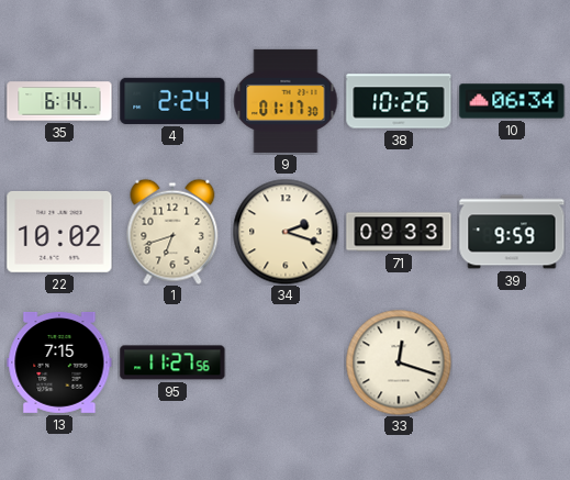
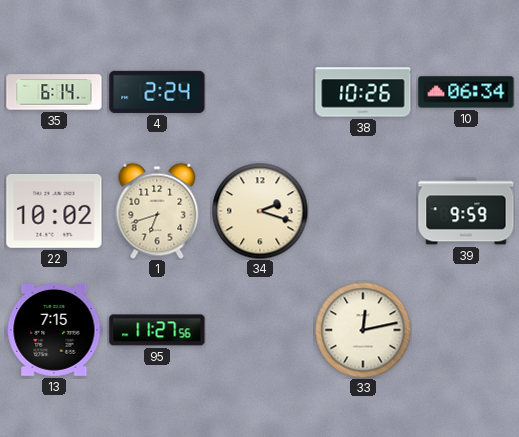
9: 01:17 -> none
71: 09:33 -> none
33: 12:18 -> 12:13
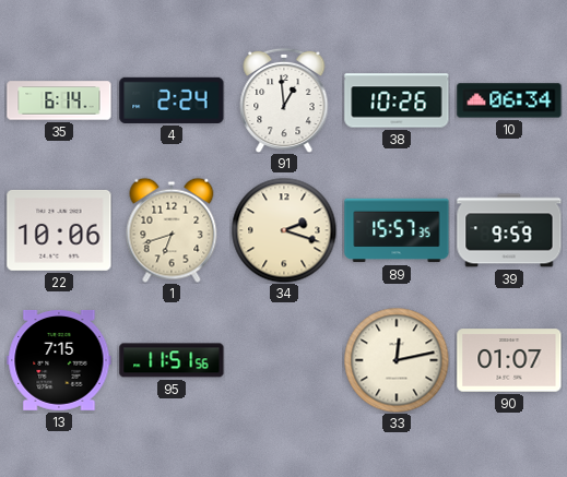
91: none -> 12:59
22: 10:02 -> 10:06
89: none -> 15:57
95: 11:27 -> 11:51
90: none -> 01:07
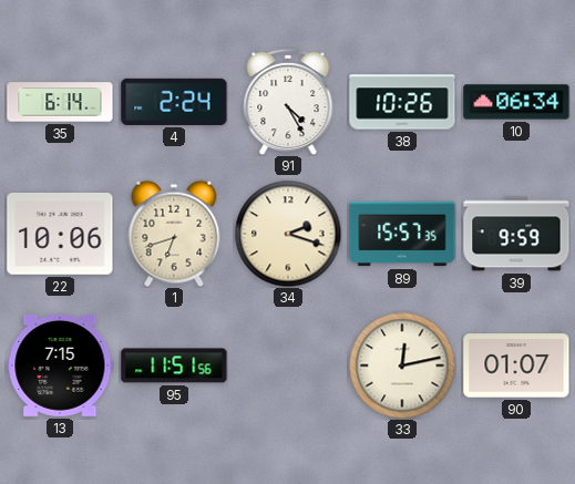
91: 12:59 -> 4:25
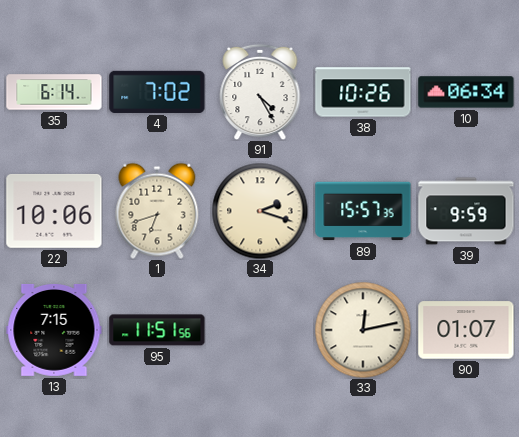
4: 2:24 -> 7:02
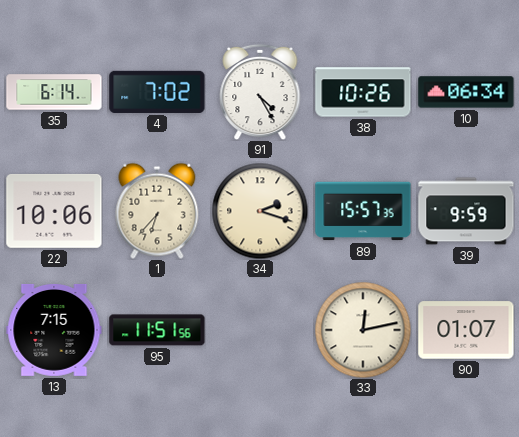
1: 6:42 -> 6:37
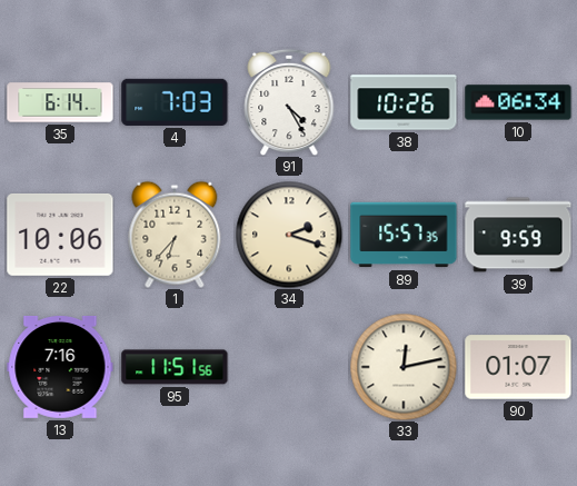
4: 7:02 -> 7:03
13: 7:15 -> 7:16
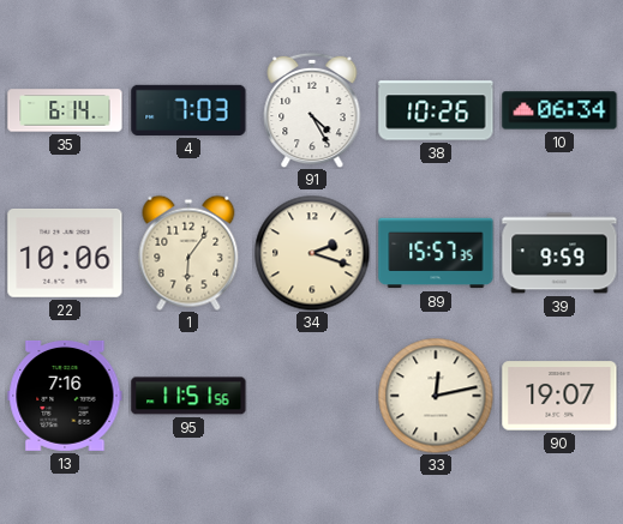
1: 6:37 -> 6:06
90: 01:07 -> 19:07
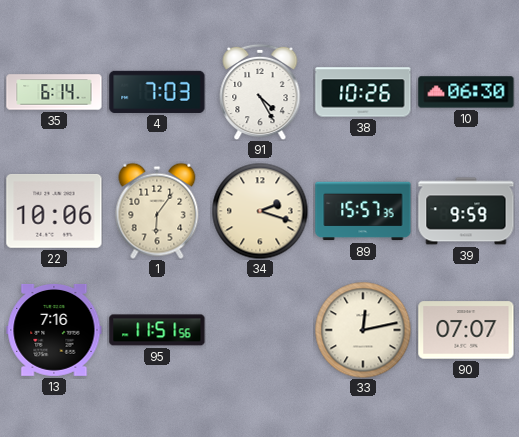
10: 06:34 -> 06:30
90: 19:07 -> 07:07
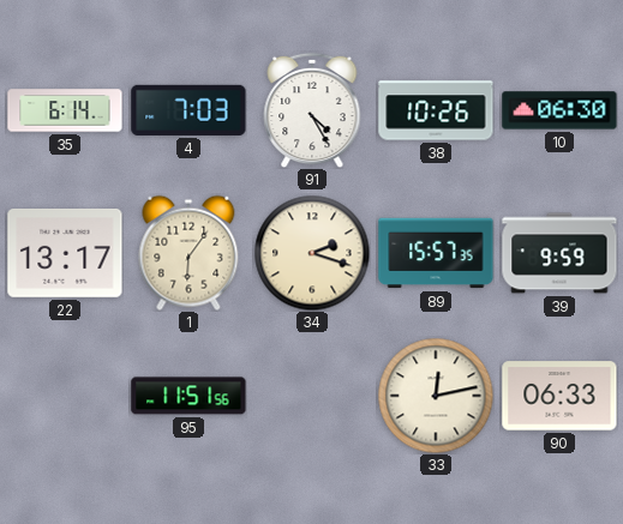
22: 10:06 -> 13:17
13: 7:16 -> none
90: 07:07 -> 06:33
